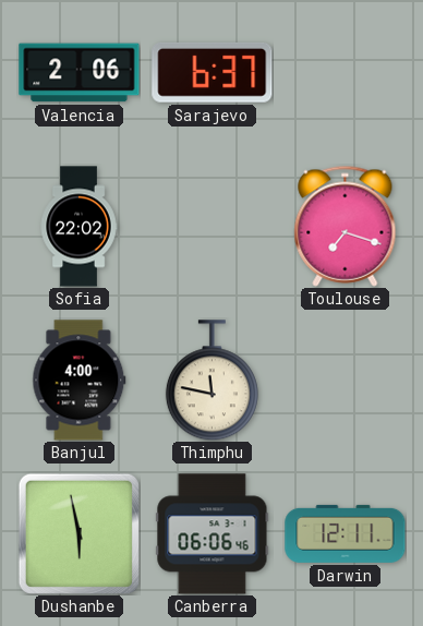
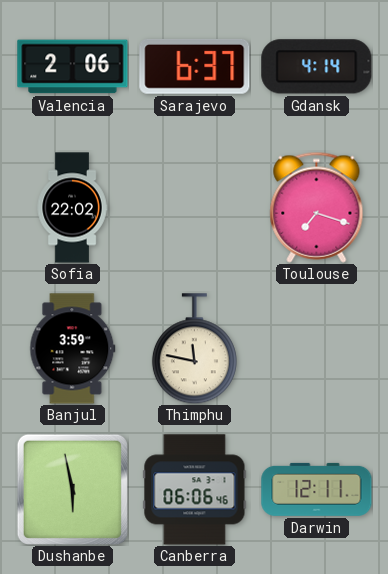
Gdansk: none -> 4:14
Banjul: 4:00 -> 3:59
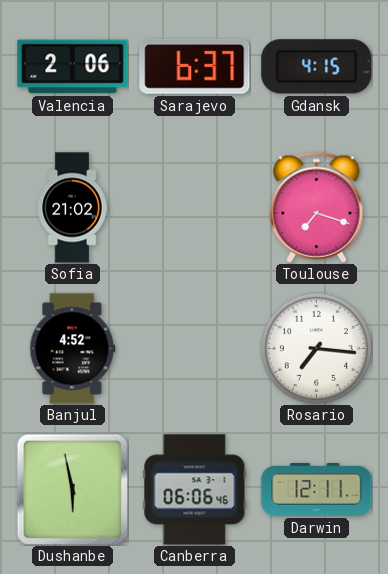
Gdansk: 4:14 -> 4:15
Sofia: 22:02 -> 21:02
Banjul: 3:59 -> 4:52
Thimphu: 11:47 -> none
Rosario: none -> 7:16
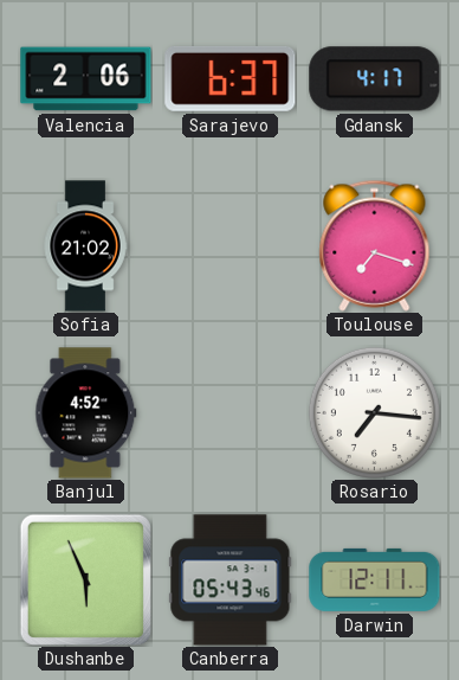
Gdansk: 4:15 -> 4:17
Dushanbe: 5:58 -> 5:56
Canberra: 06:06 -> 05:43
